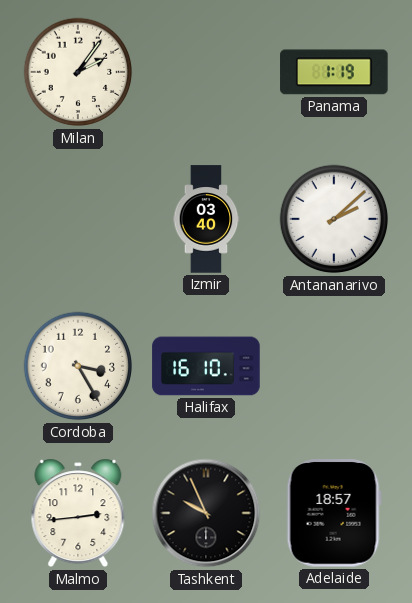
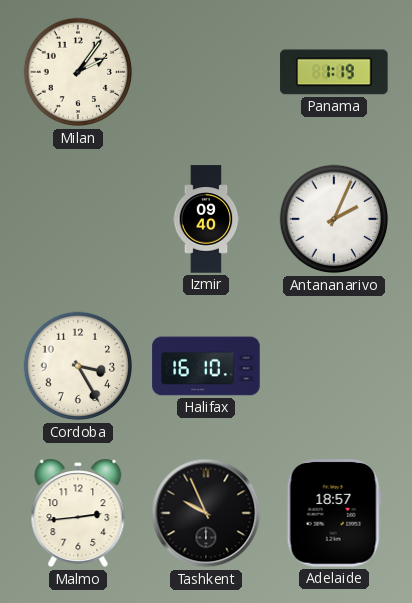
Izmir: 03:40 -> 09:40
Antananarivo: 2:08 -> 2:04
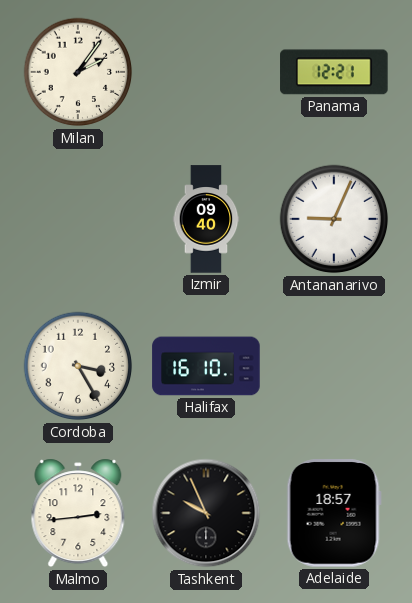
Panama: 1:19 -> 12:21
Antananarivo: 2:04 -> 9:04
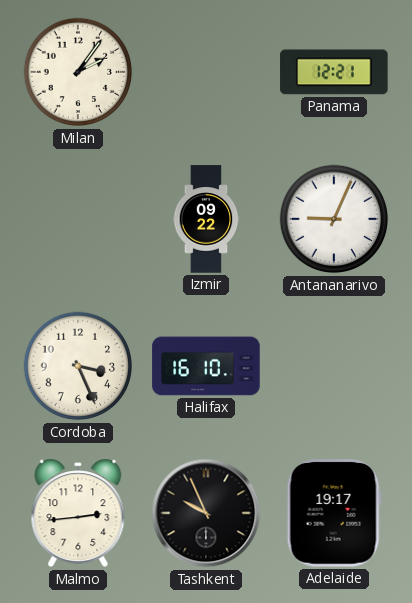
Izmir: 09:40 -> 09:22
Cordoba: 3:25 -> 3:26
Adelaide: 18:57 -> 19:17
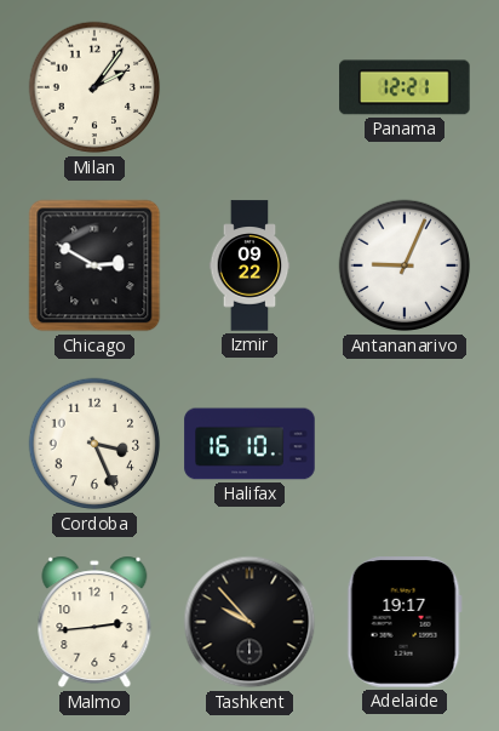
Chicago: none -> 2:50
Tashkent: 9:56 -> 9:53
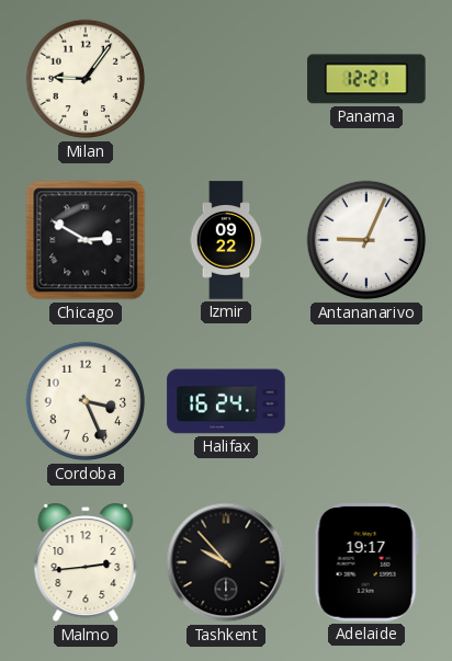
Milan: 2:06 -> 9:06
Halifax: 16:10 -> 16:24
